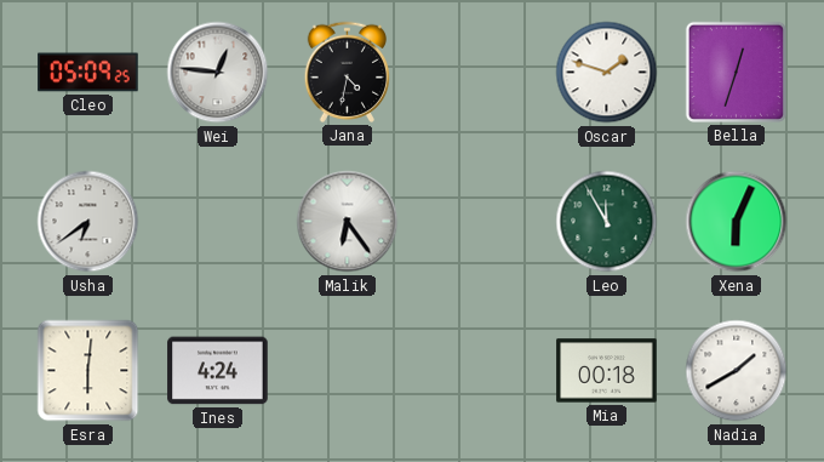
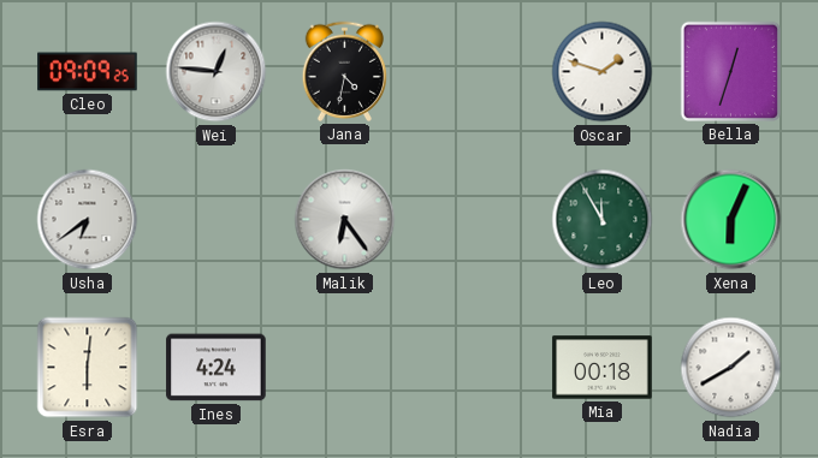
Cleo: 05:09 -> 09:09
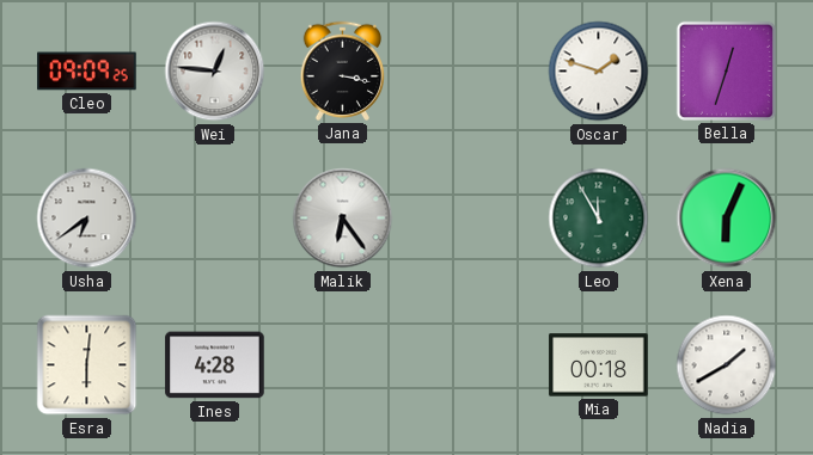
Jana: 4:32 -> 3:17
Ines: 4:24 -> 4:28
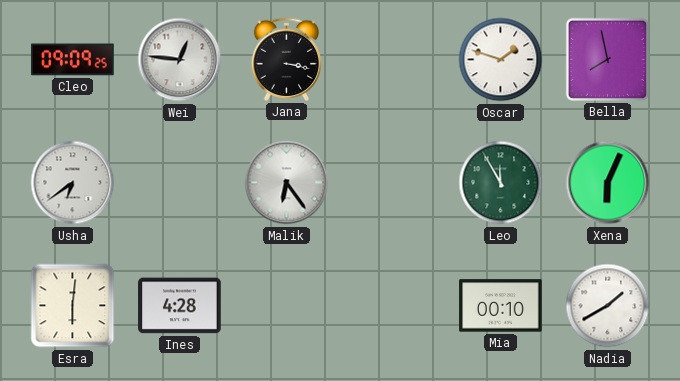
Bella: 12:33 -> 7:58
Mia: 00:18 -> 00:10
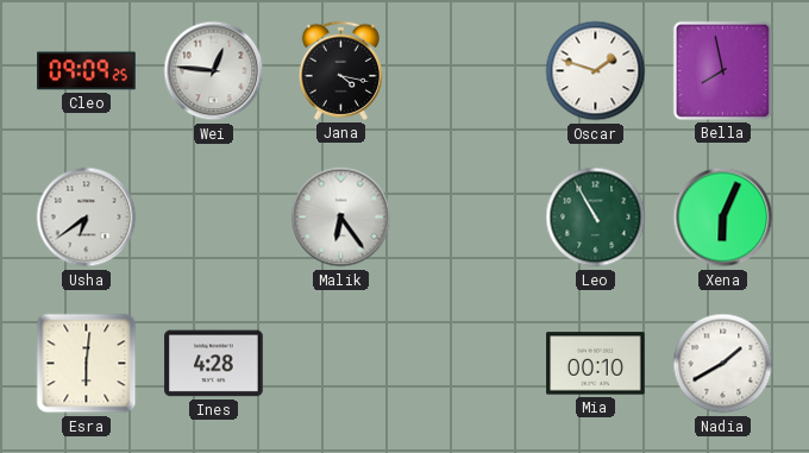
Jana: 3:17 -> 4:17
Leo: 11:55 -> 10:55
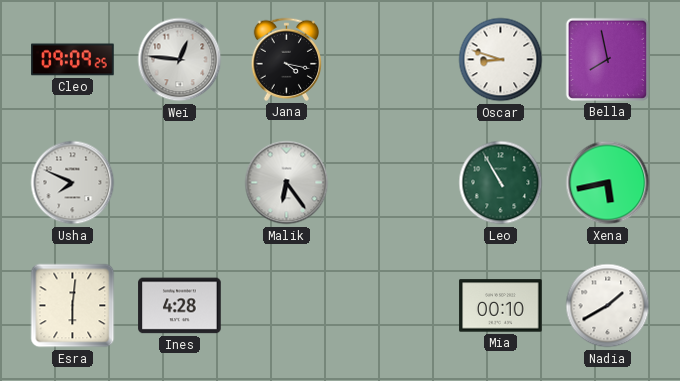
Oscar: 1:48 -> 8:48
Usha: 6:39 -> 7:49
Xena: 6:04 -> 5:43
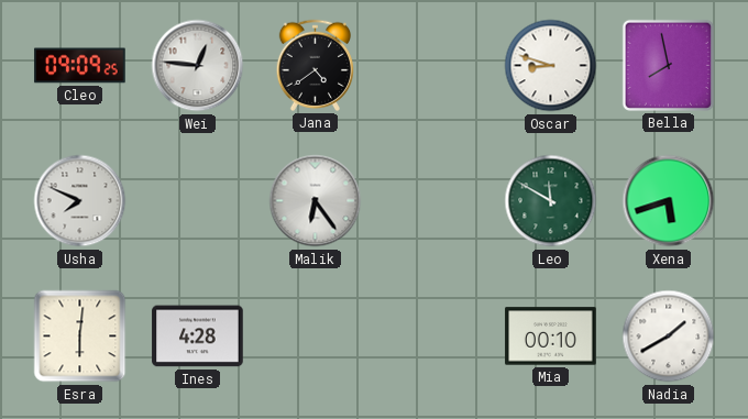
Jana: 4:17 -> 4:39
Leo: 10:55 -> 11:50
Xena: 5:43 -> 5:42
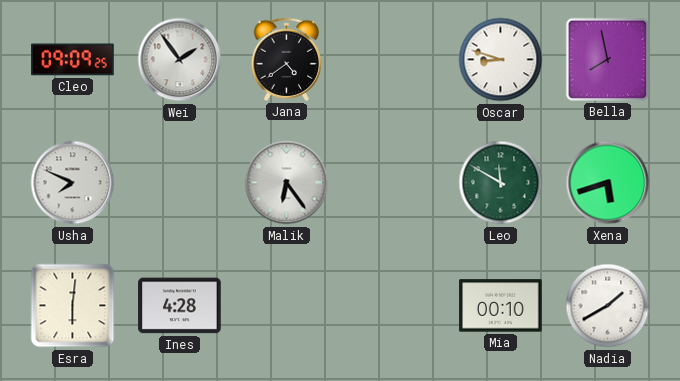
Wei: 12:46 -> 1:54
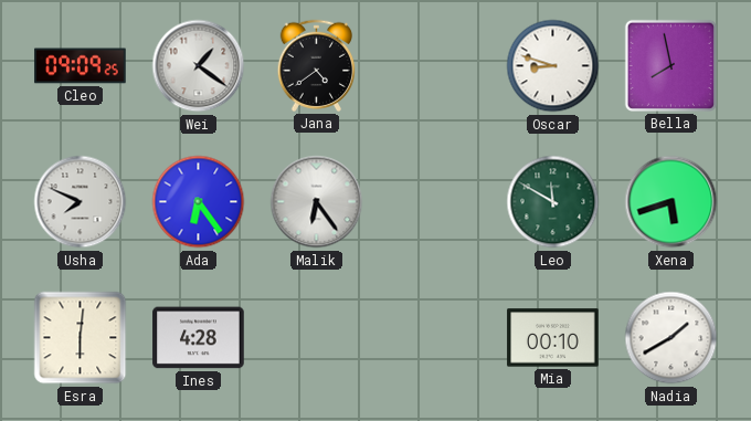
Wei: 1:54 -> 1:21
Ada: none -> 6:24
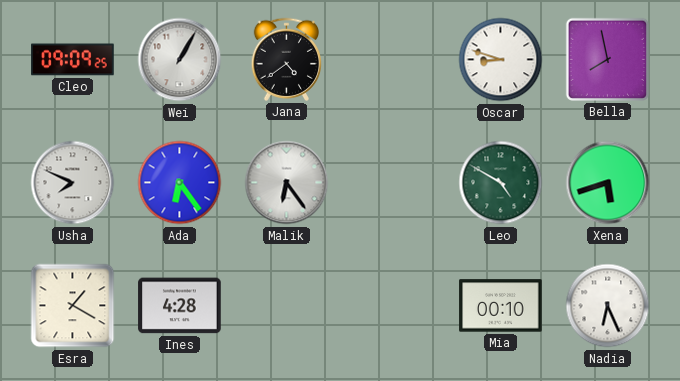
Wei: 1:21 -> 1:05
Leo: 11:50 -> 4:50
Esra: 6:01 -> 1:20
Nadia: 1:40 -> 6:26
